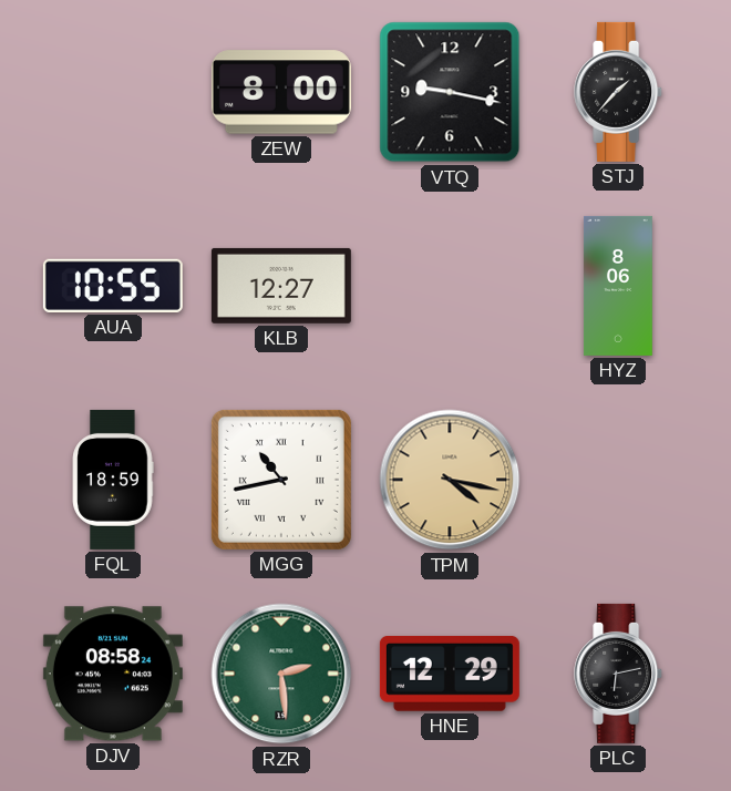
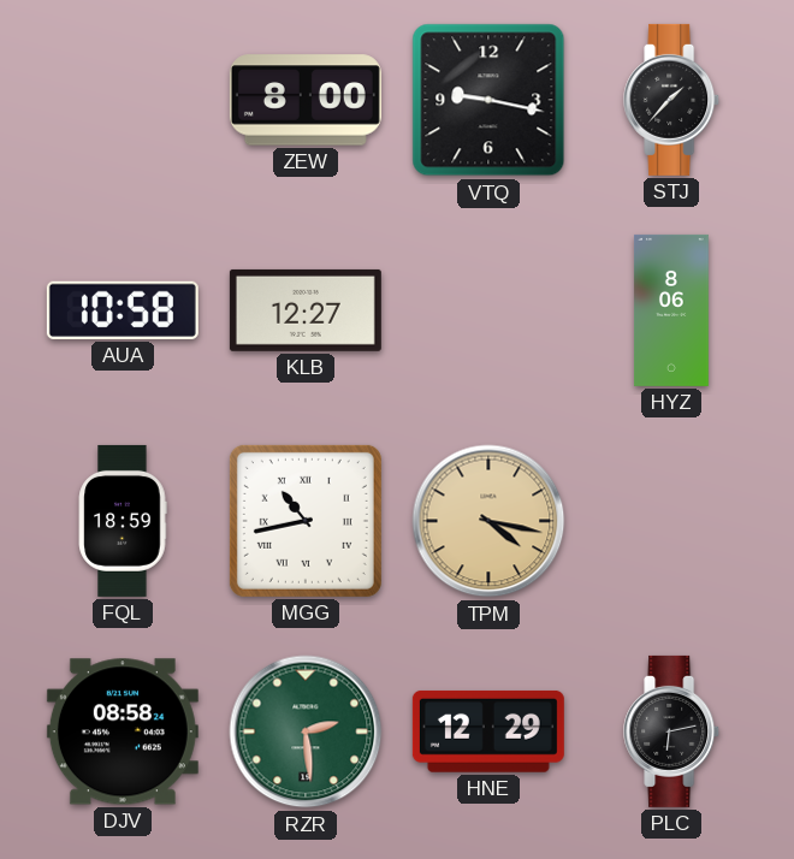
AUA: 10:55 -> 10:58
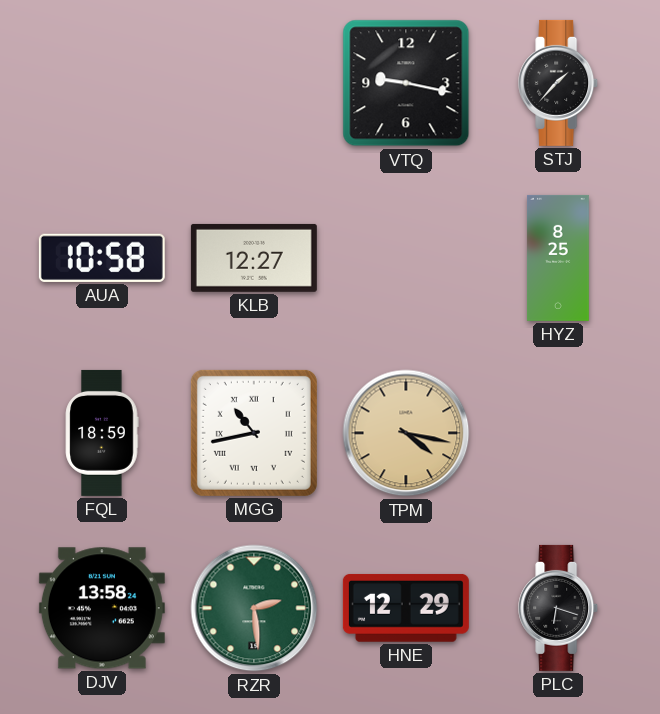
ZEW: 8:00 -> none
HYZ: 8:06 -> 8:25
DJV: 08:58 -> 13:58
PLC: 6:13 -> 6:18
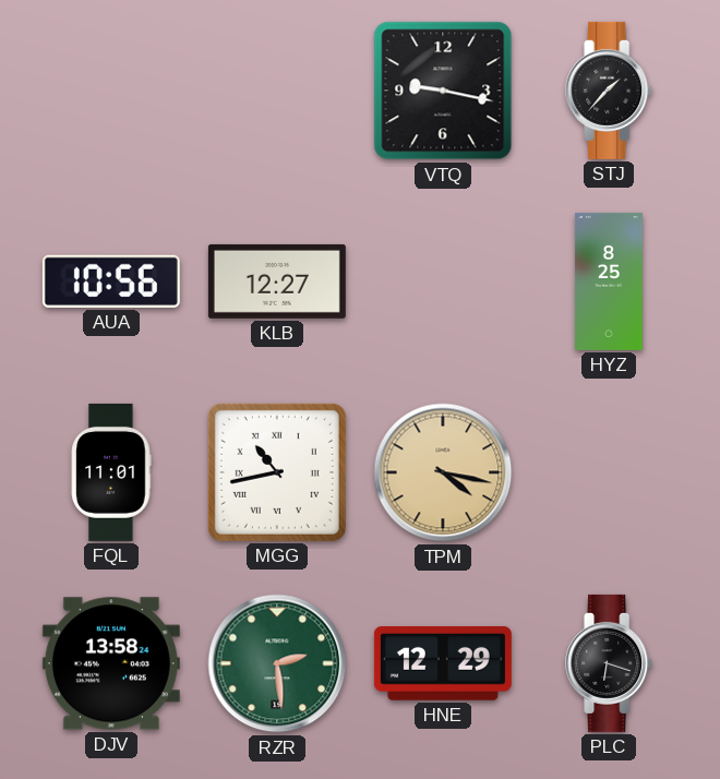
AUA: 10:58 -> 10:56
FQL: 18:59 -> 11:01
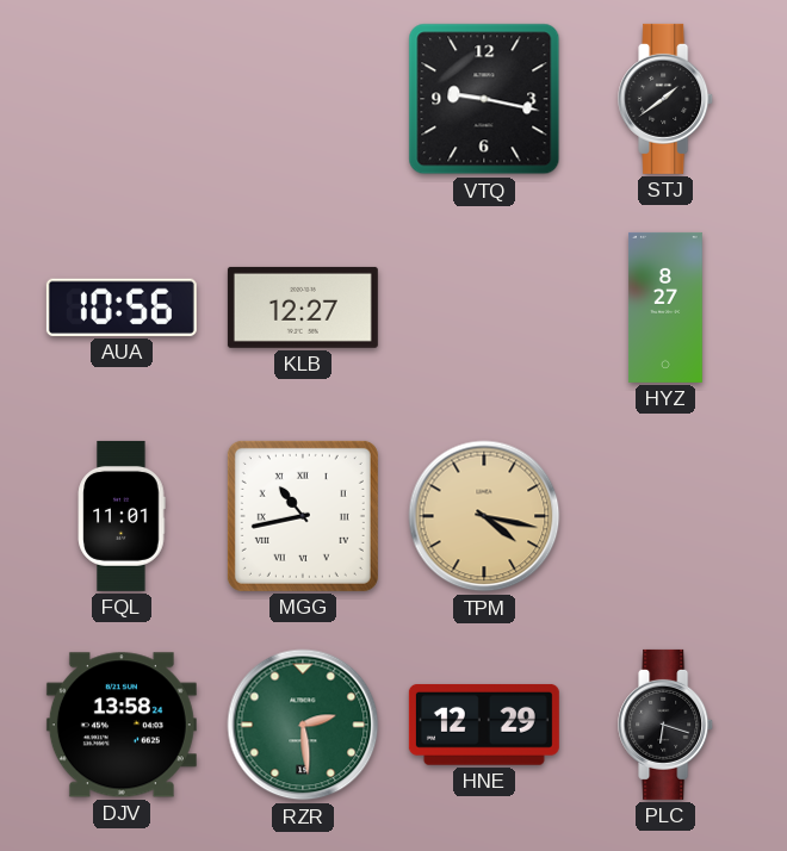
STJ: 1:37 -> 1:39
HYZ: 8:25 -> 8:27
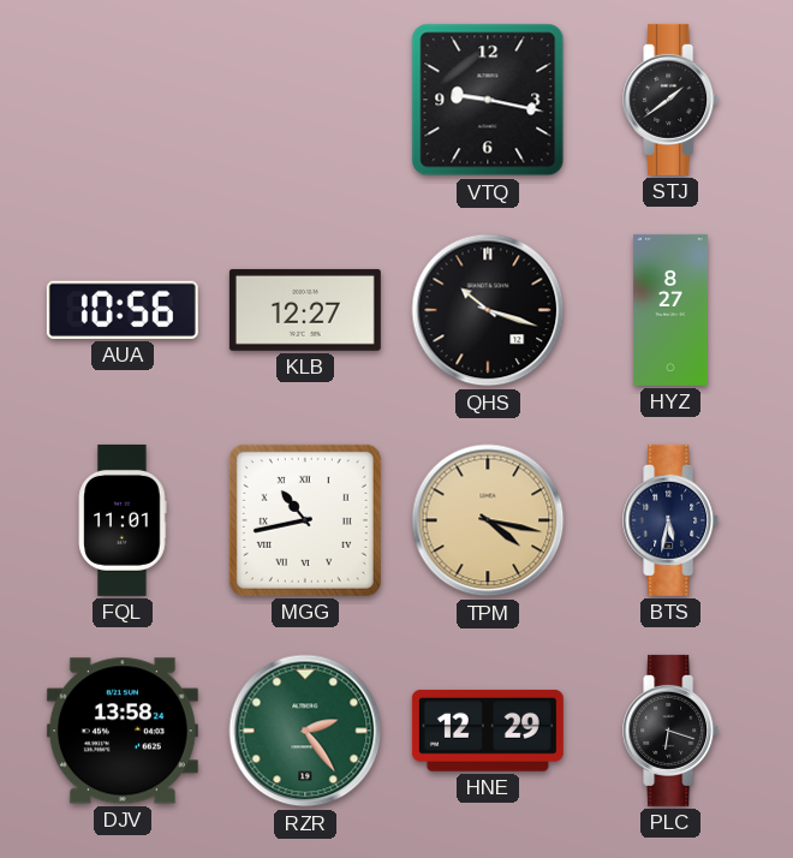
QHS: none -> 10:18
BTS: none -> 5:32
RZR: 2:29 -> 2:24
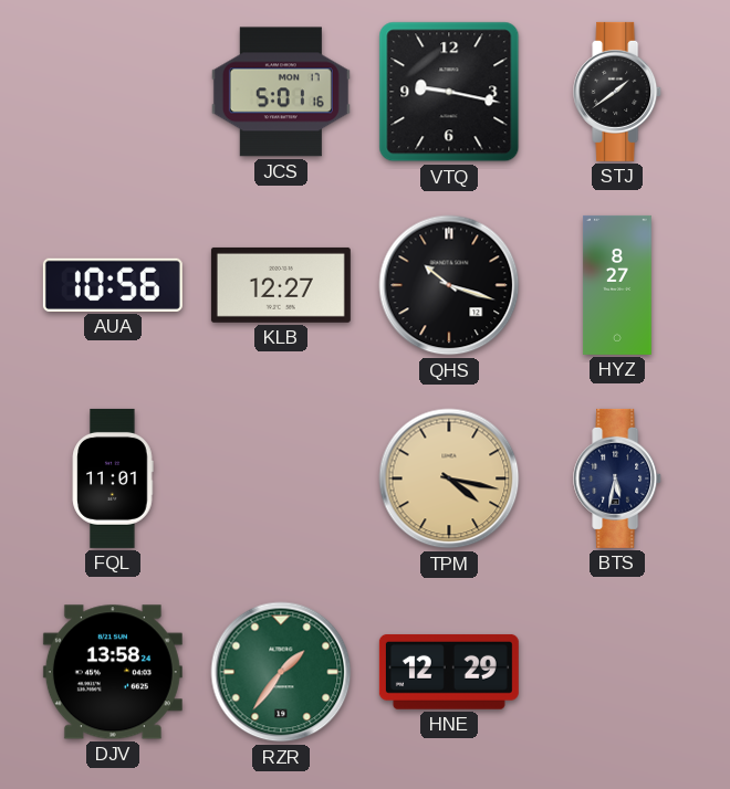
JCS: none -> 5:01
MGG: 10:43 -> none
RZR: 2:24 -> 1:36
PLC: 6:18 -> none
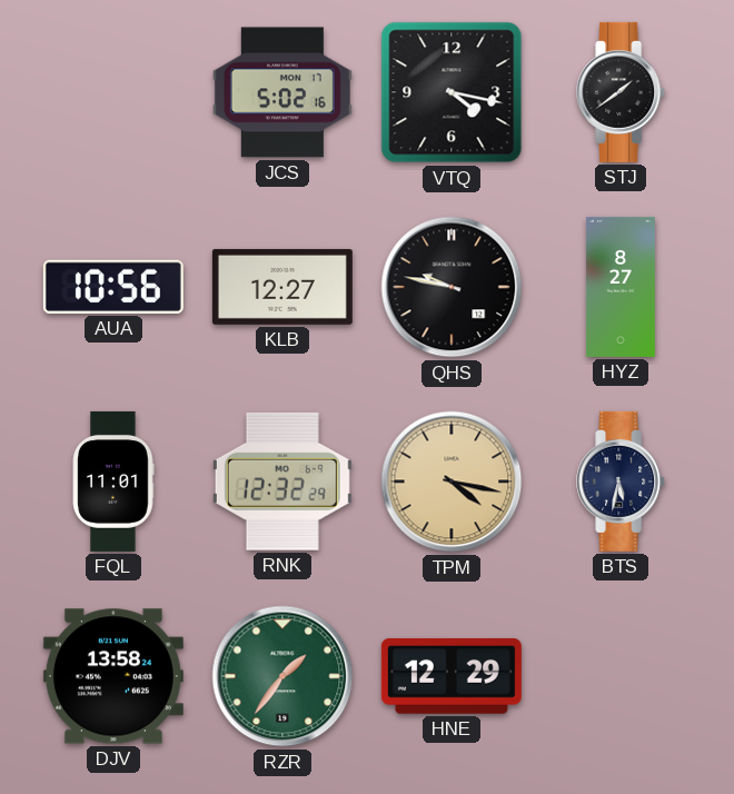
JCS: 5:01 -> 5:02
VTQ: 9:17 -> 4:17
QHS: 10:18 -> 9:47
RNK: none -> 12:32
